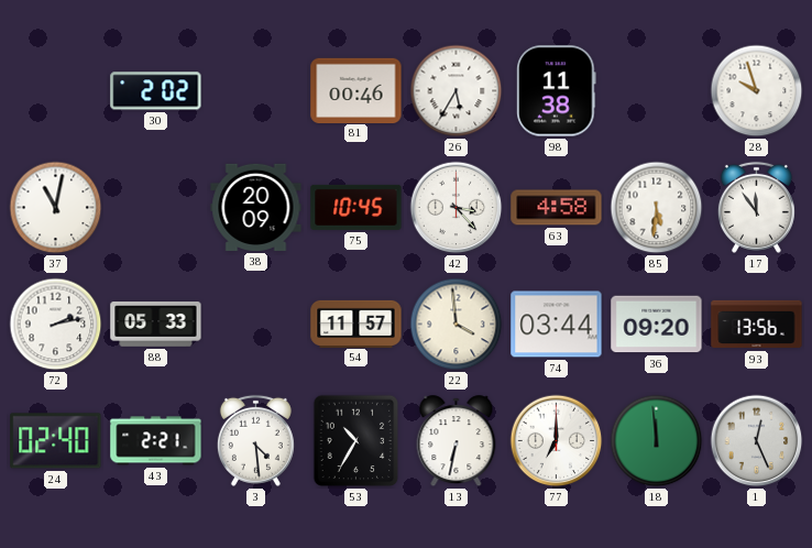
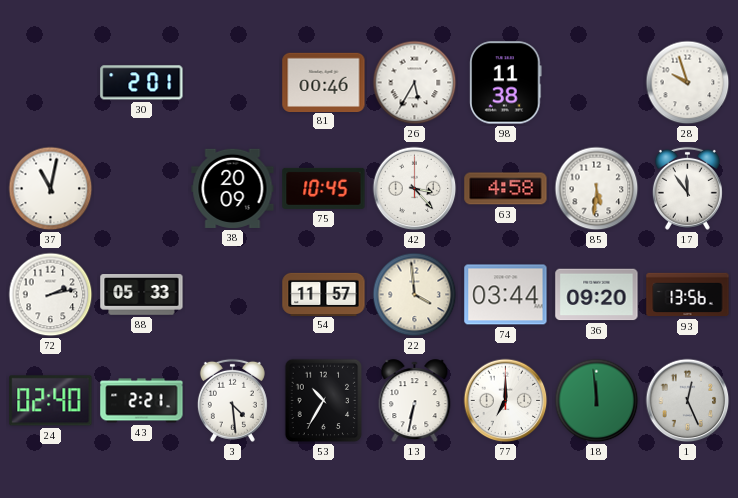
30: 2:02 -> 2:01
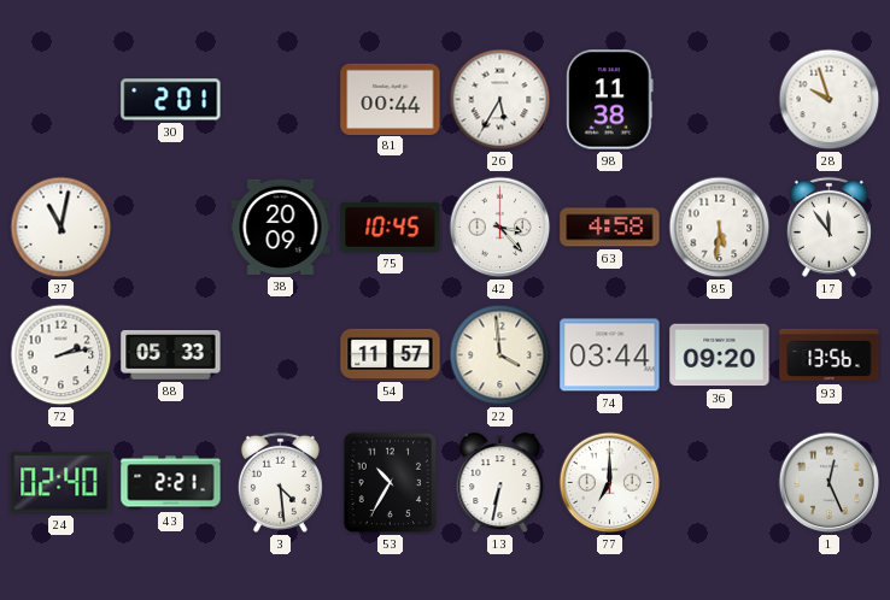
81: 00:46 -> 00:44
18: 11:59 -> none
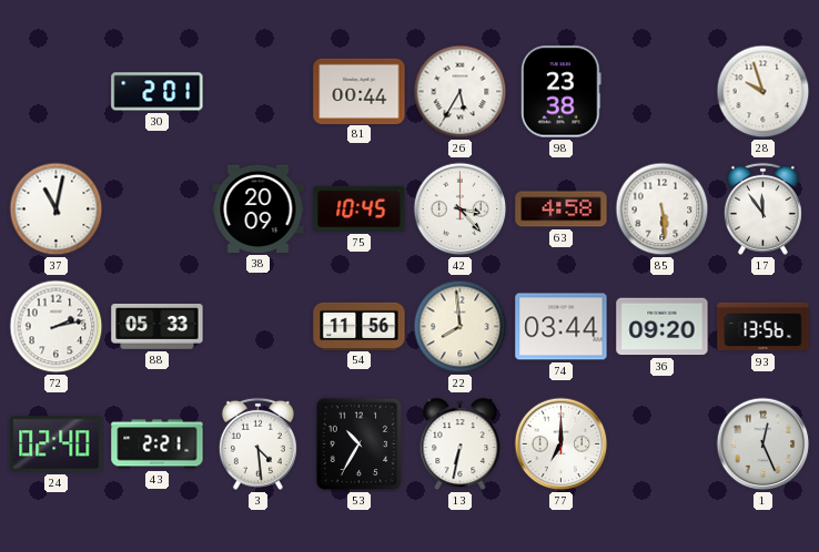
98: 11:38 -> 23:38
85: 5:31 -> 5:29
54: 11:57 -> 11:56
22: 3:59 -> 7:59
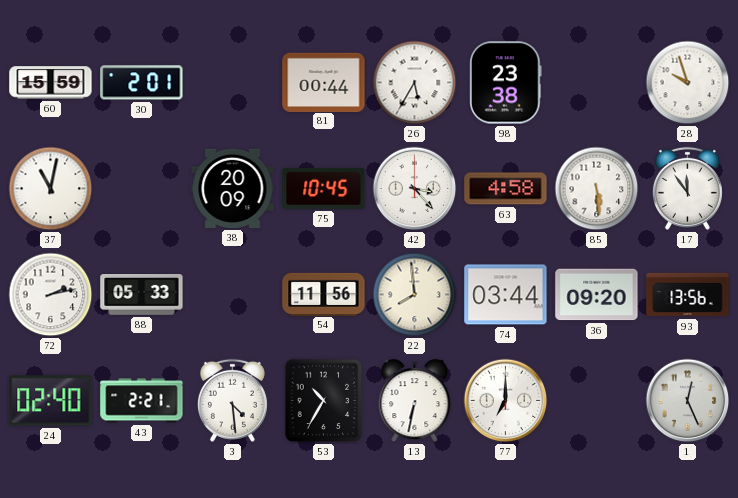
60: none -> 15:59
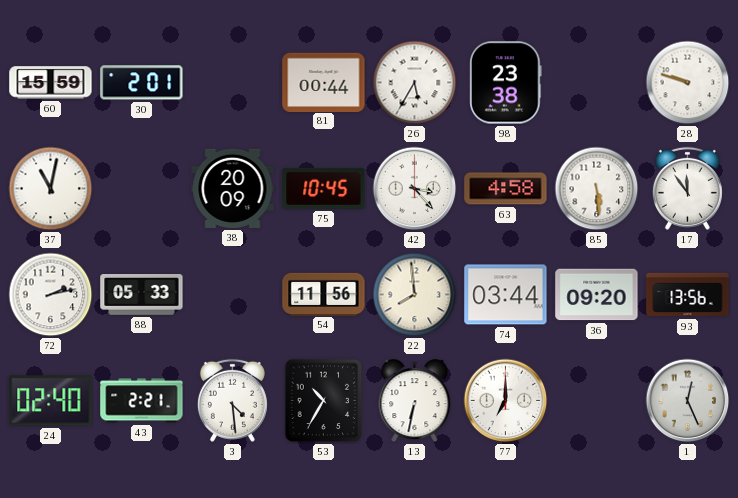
28: 9:57 -> 9:48
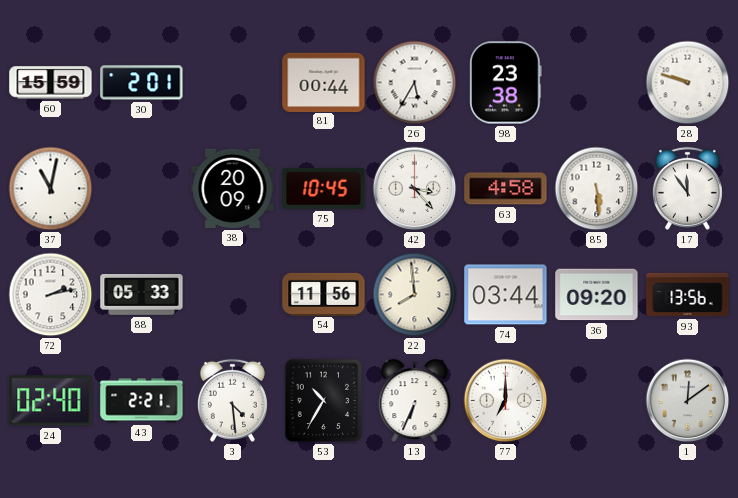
13: 6:32 -> 6:34
1: 12:26 -> 12:09
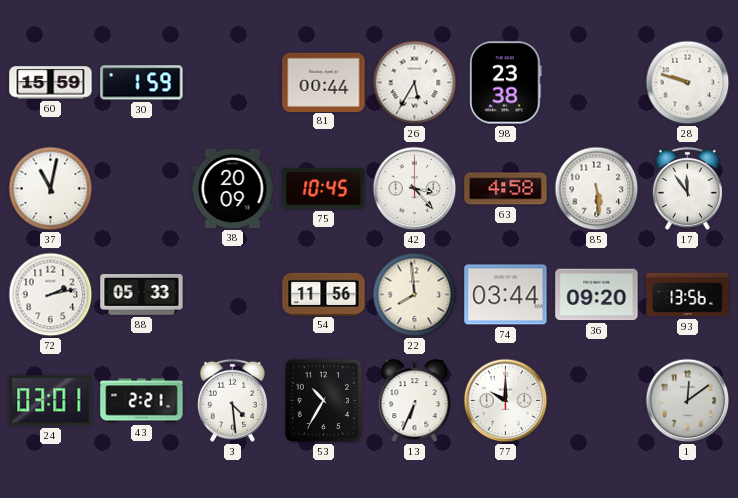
30: 2:01 -> 1:59
24: 02:40 -> 03:01
77: 7:00 -> 10:00
